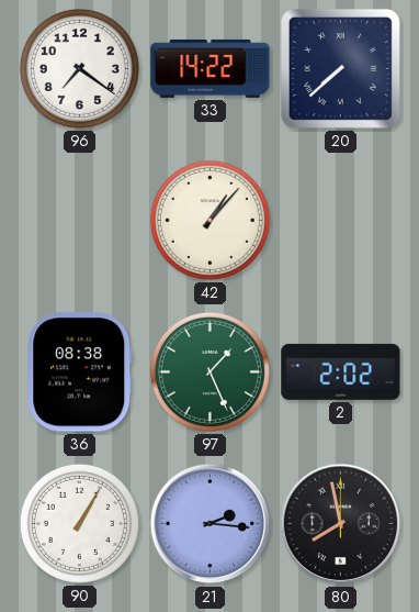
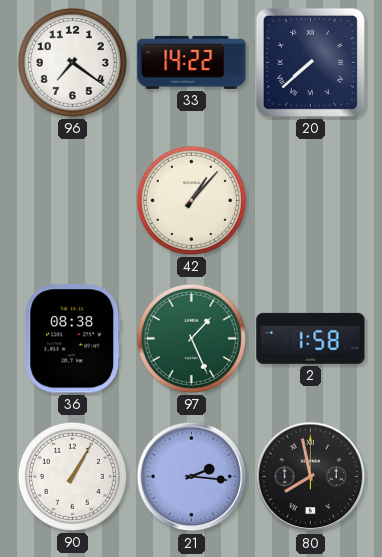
2: 2:02 -> 1:58
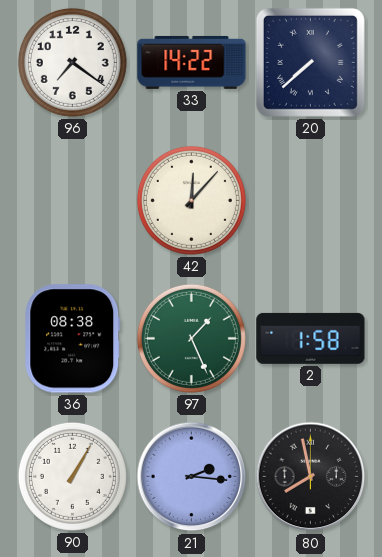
42: 1:07 -> 12:07
